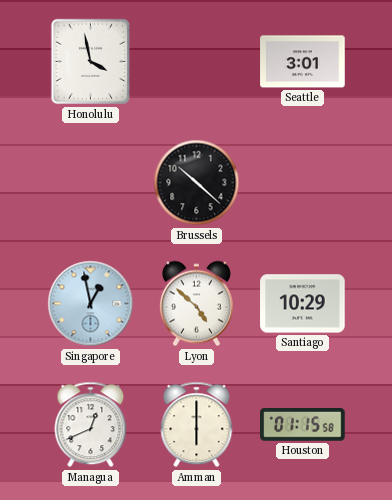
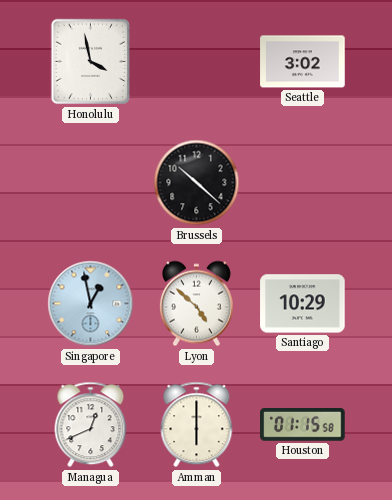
Seattle: 3:01 -> 3:02
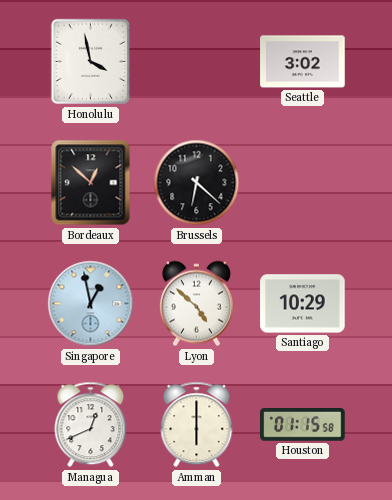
Bordeaux: none -> 12:52
Brussels: 10:22 -> 6:22
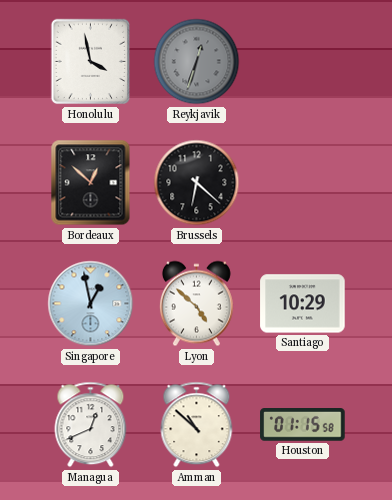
Reykjavik: none -> 12:33
Seattle: 3:02 -> none
Amman: 6:00 -> 10:52
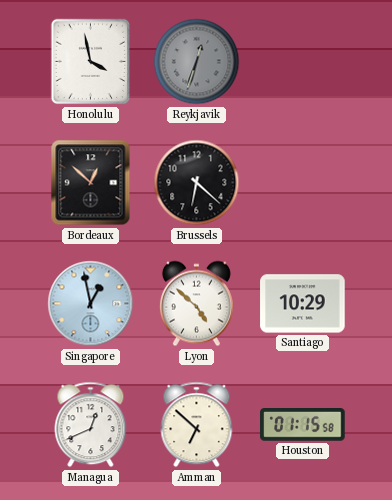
Amman: 10:52 -> 6:52
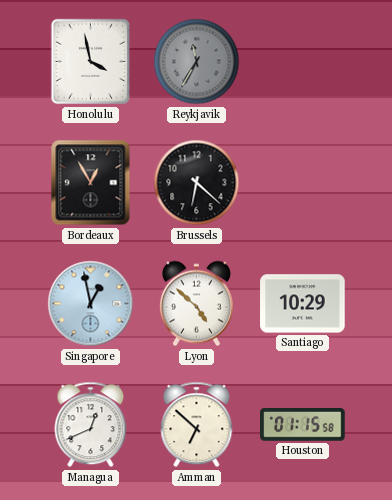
Reykjavik: 12:33 -> 11:35
Bordeaux: 12:52 -> 12:55
